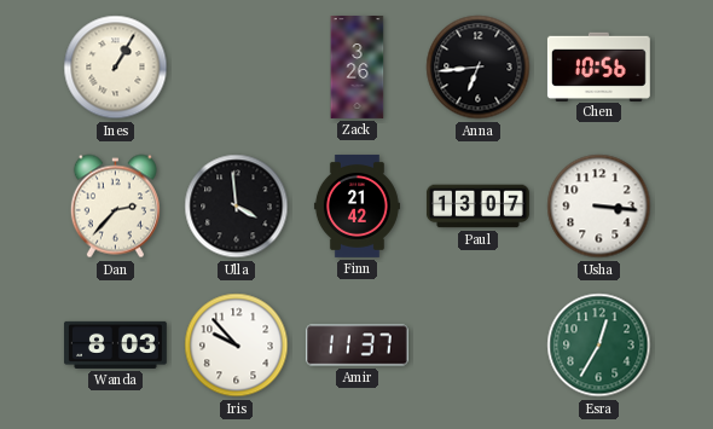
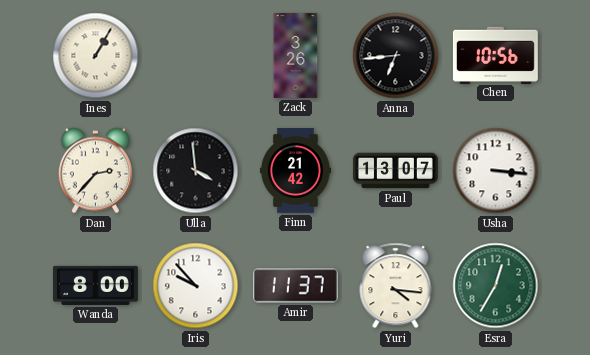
Wanda: 8:03 -> 8:00
Yuri: none -> 4:16
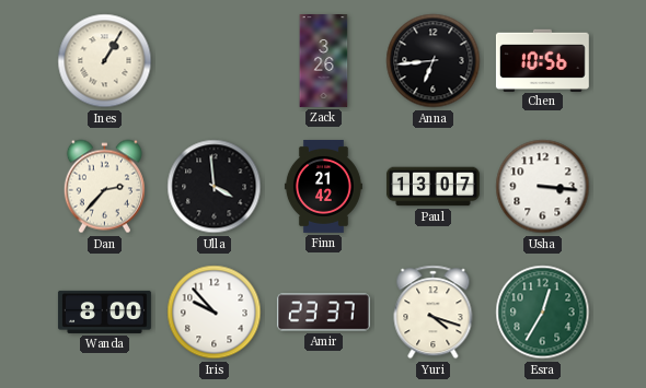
Amir: 11:37 -> 23:37
Yuri: 4:16 -> 4:18
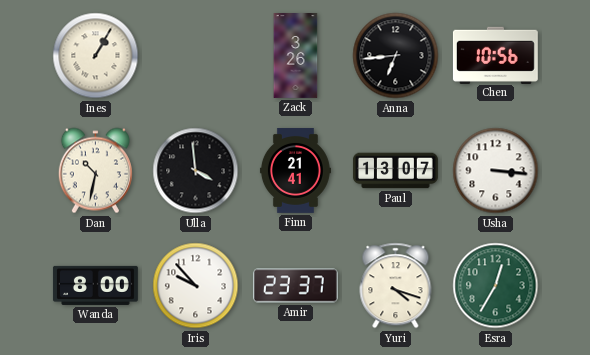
Dan: 2:37 -> 10:32
Finn: 21:42 -> 21:41
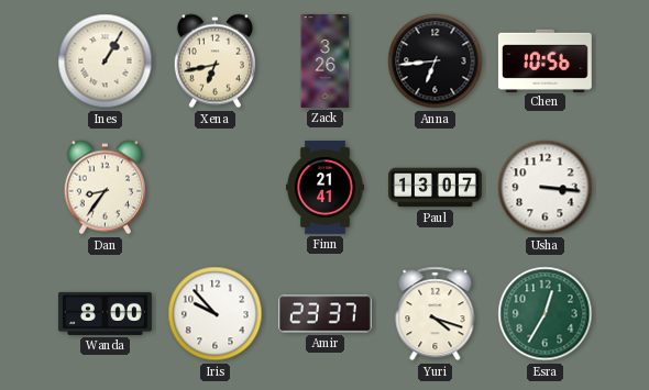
Xena: none -> 6:43
Dan: 10:32 -> 8:36
Ulla: 3:59 -> none
